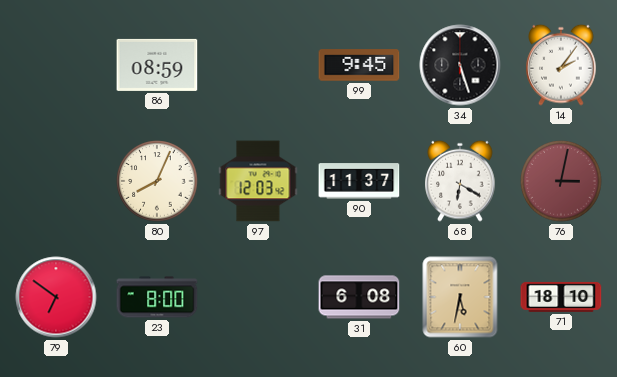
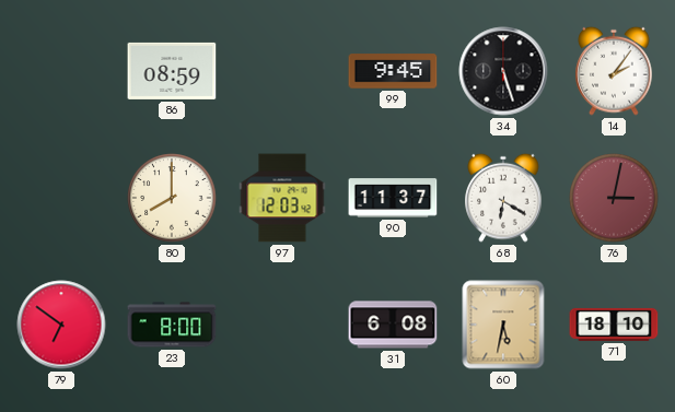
80: 8:04 -> 8:00
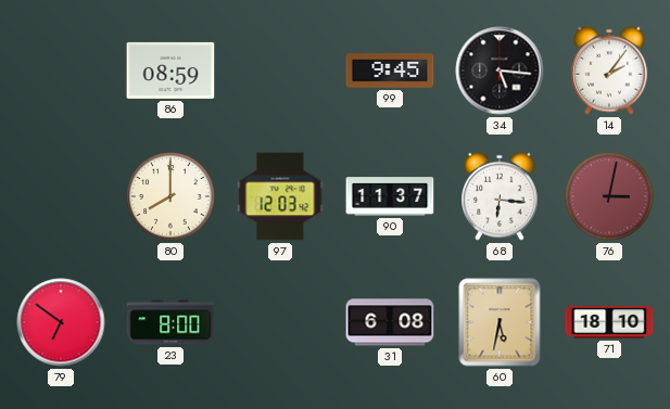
34: 5:27 -> 5:16
68: 6:20 -> 6:16
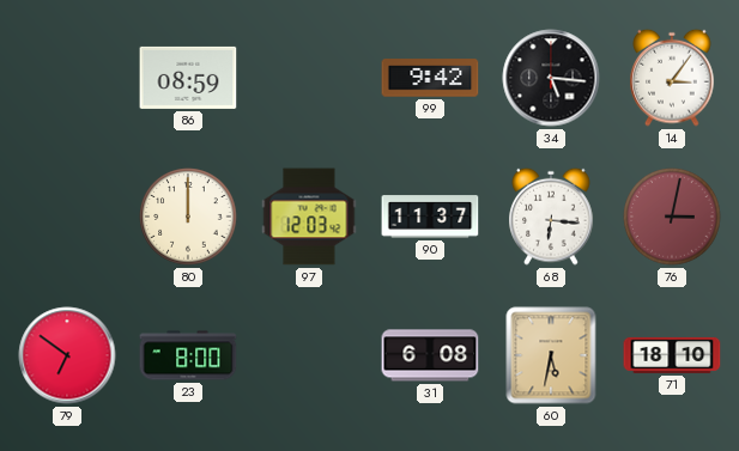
99: 9:45 -> 9:42
14: 2:06 -> 3:06
80: 8:00 -> 12:00
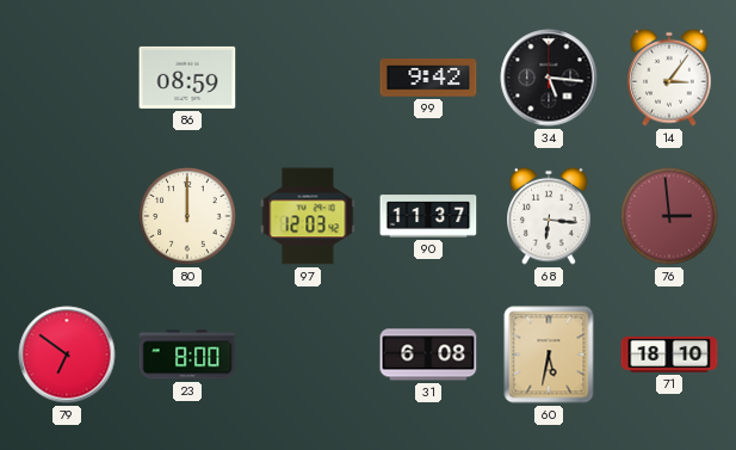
76: 3:02 -> 2:59
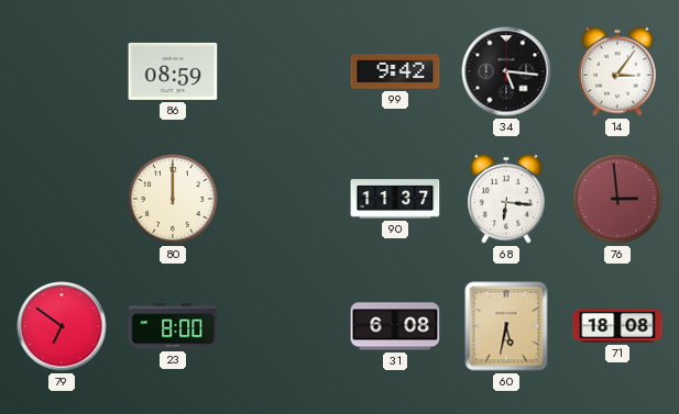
97: 12:03 -> none
71: 18:10 -> 18:08
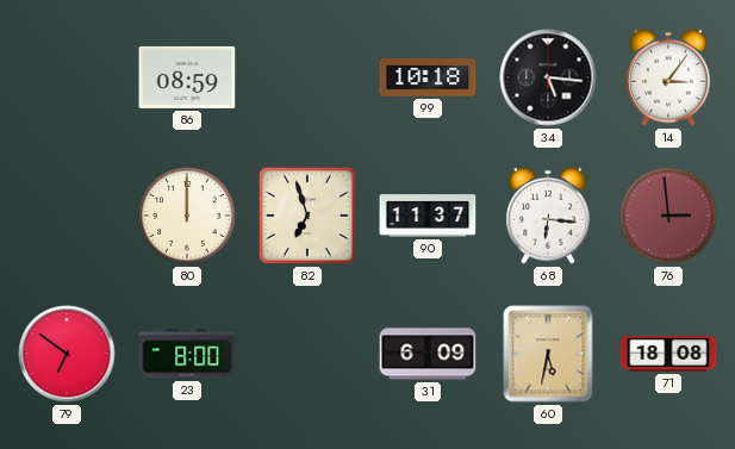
99: 9:42 -> 10:18
82: none -> 6:57
31: 6:08 -> 6:09
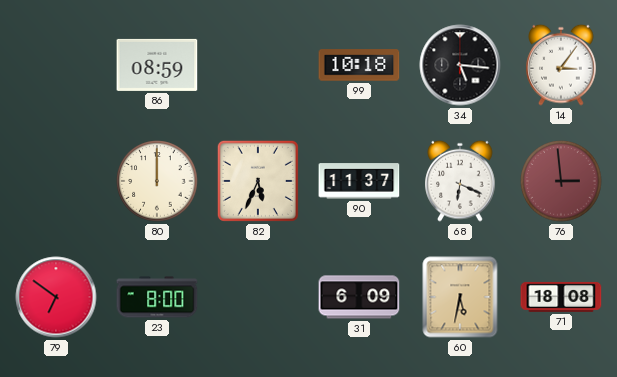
82: 6:57 -> 5:34
68: 6:16 -> 6:19
